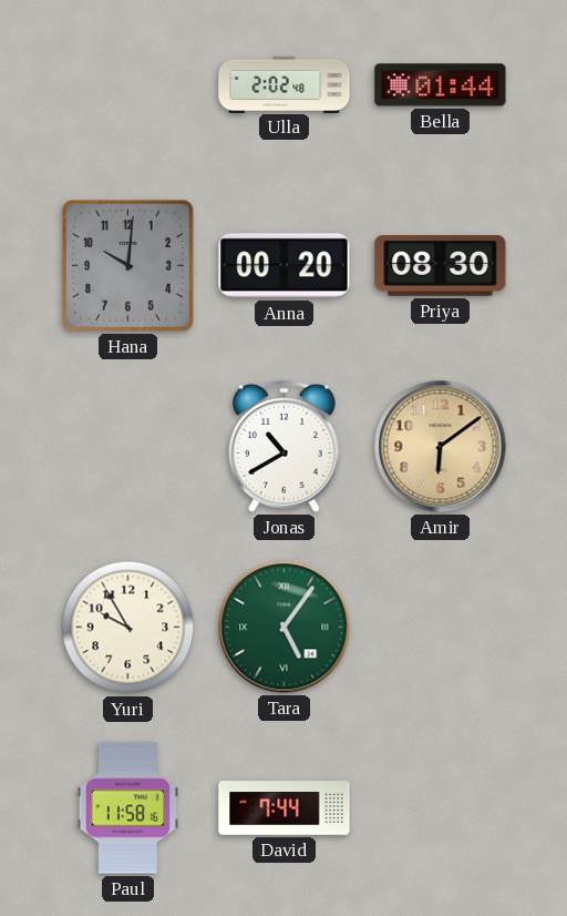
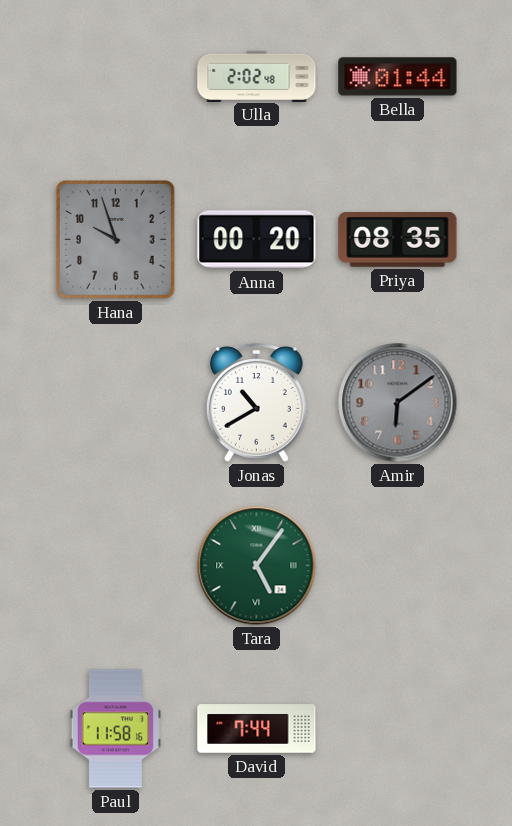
Hana: 10:01 -> 9:57
Priya: 08:30 -> 08:35
Amir dial: champagne -> grey
Yuri: 9:55 -> none
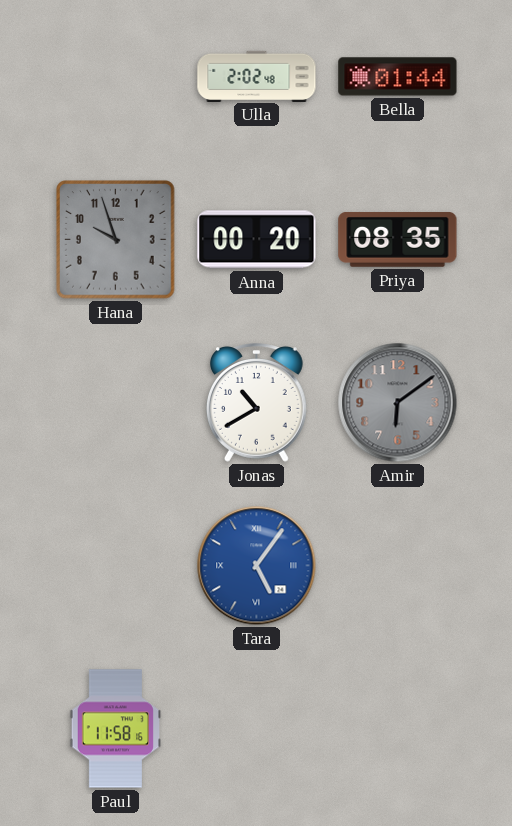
Tara dial: green -> blue
David: 7:44 -> none
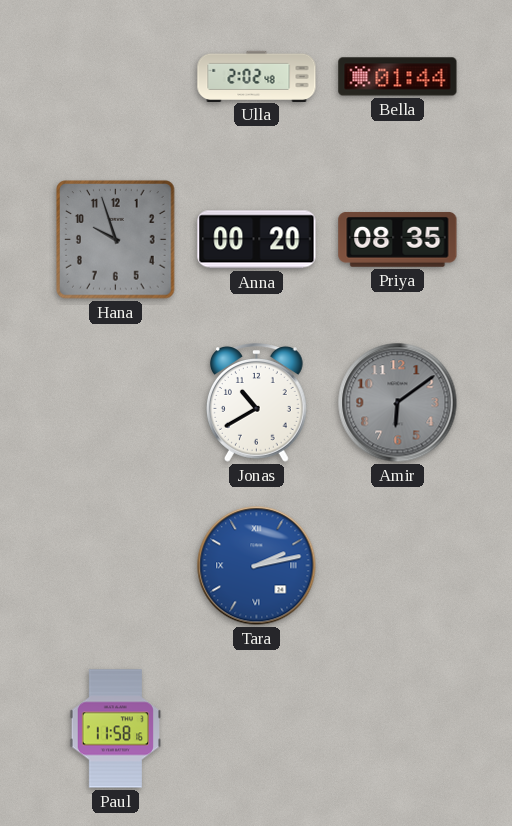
Tara: 5:06 -> 2:13
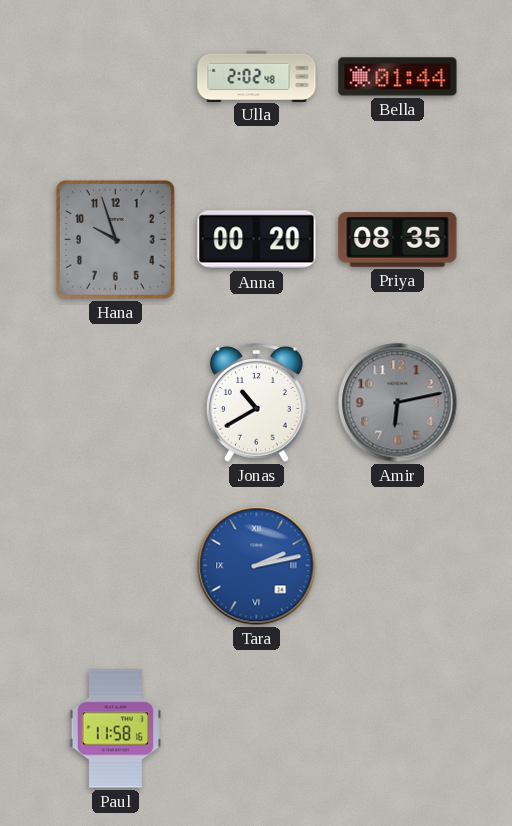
Amir: 6:09 -> 6:13
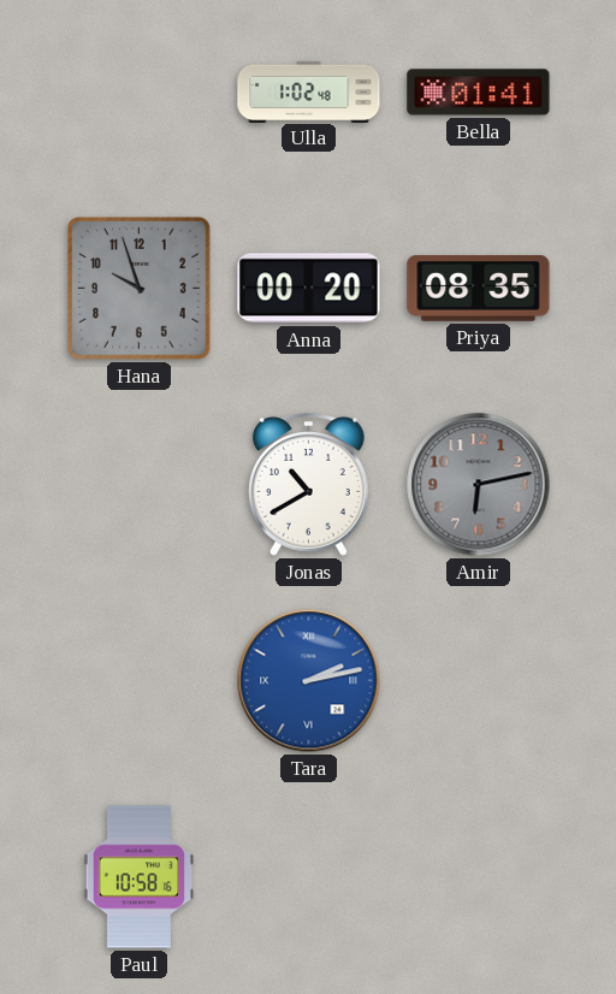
Ulla: 2:02 -> 1:02
Bella: 01:44 -> 01:41
Paul: 11:58 -> 10:58
